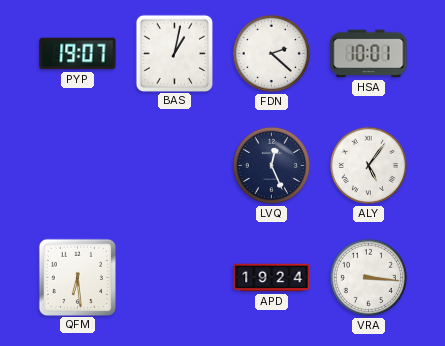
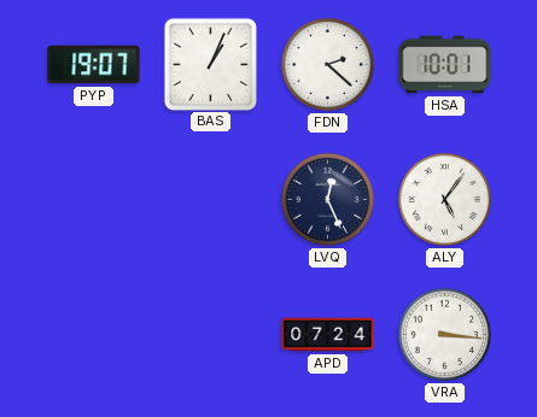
BAS: 1:02 -> 1:04
QFM: 6:29 -> none
APD: 19:24 -> 07:24
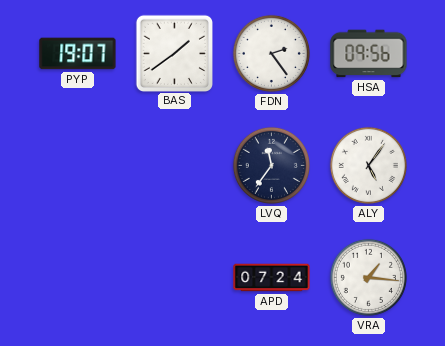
BAS: 1:04 -> 1:39
FDN: 2:22 -> 2:24
HSA: 10:01 -> 09:56
LVQ: 12:26 -> 11:36
VRA: 3:16 -> 1:16
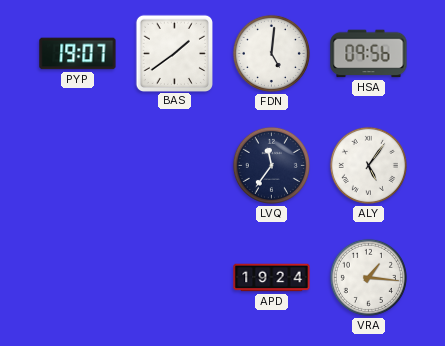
FDN: 2:24 -> 5:01
APD: 07:24 -> 19:24
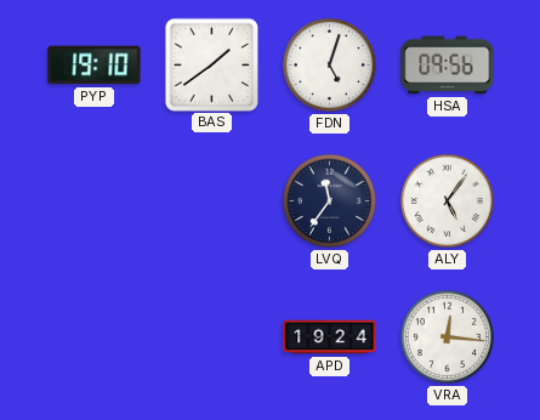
PYP: 19:07 -> 19:10
FDN: 5:01 -> 5:03
VRA: 1:16 -> 12:16
